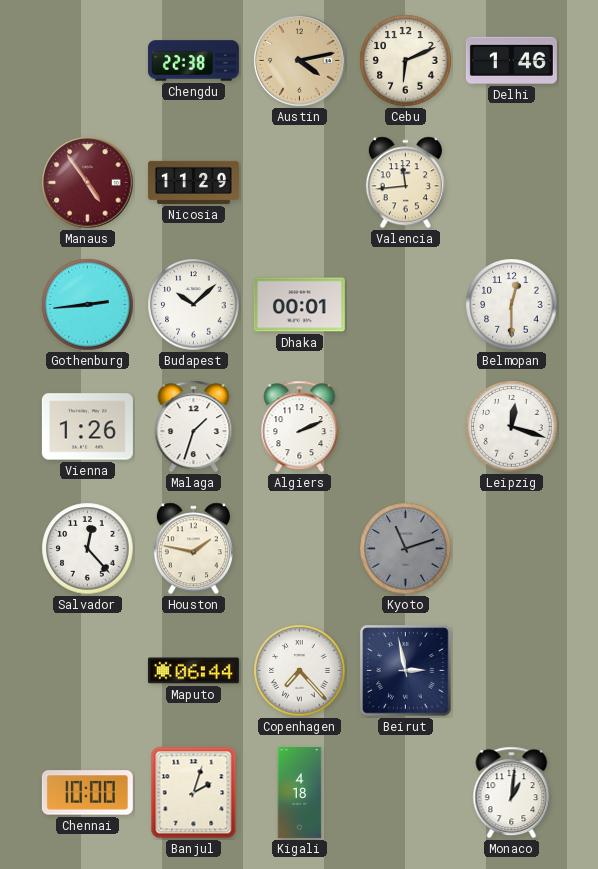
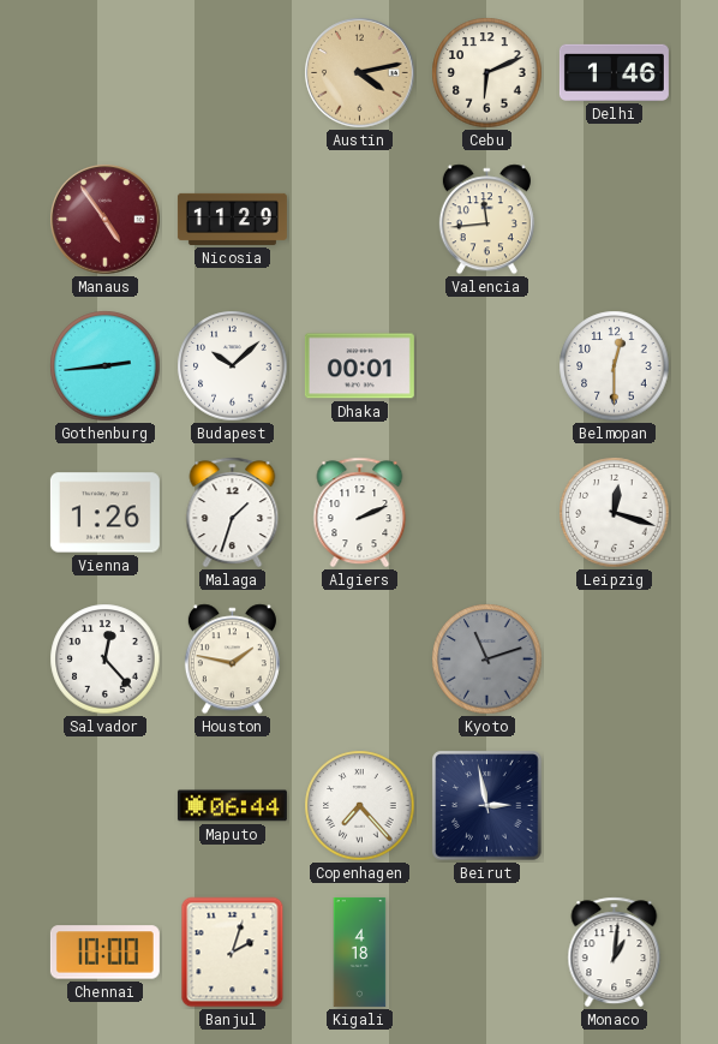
Chengdu: 22:38 -> none
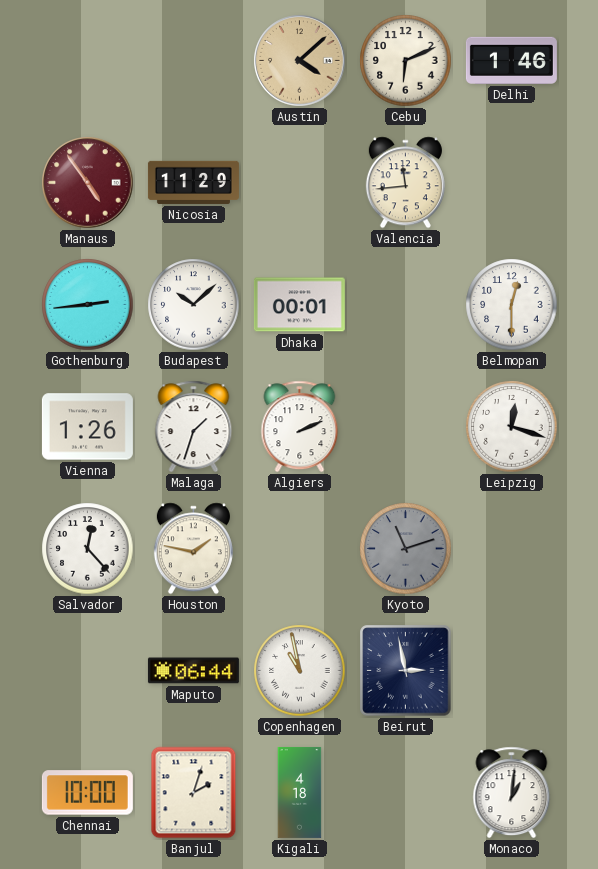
Austin: 4:13 -> 4:08
Copenhagen: 7:23 -> 10:58
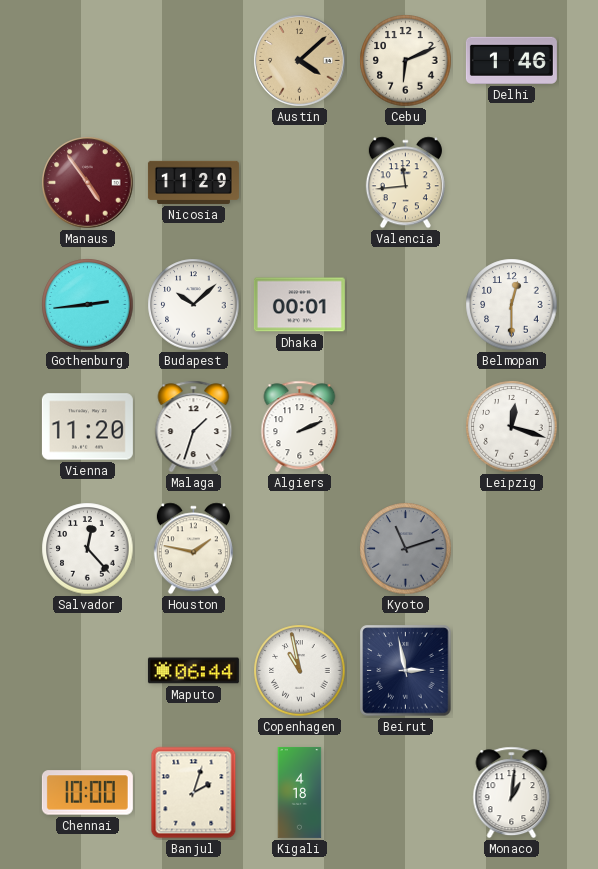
Vienna: 1:26 -> 11:20
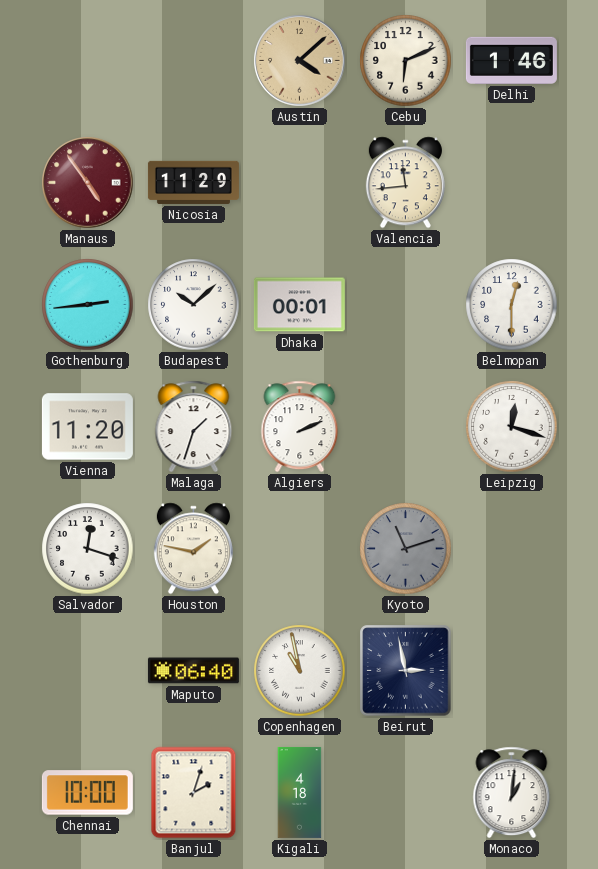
Salvador: 12:23 -> 12:18
Maputo: 06:44 -> 06:40
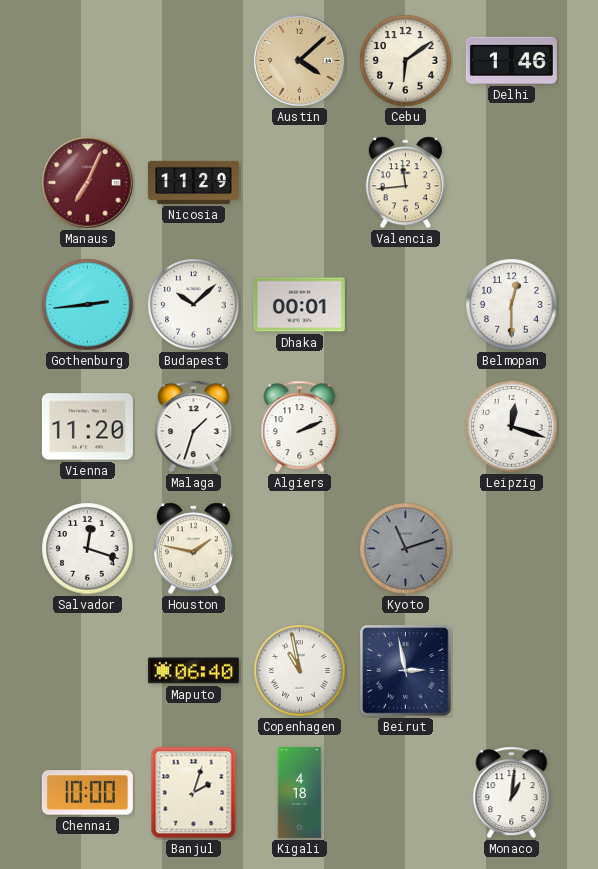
Cebu: 6:11 -> 6:09
Manaus: 4:54 -> 7:04
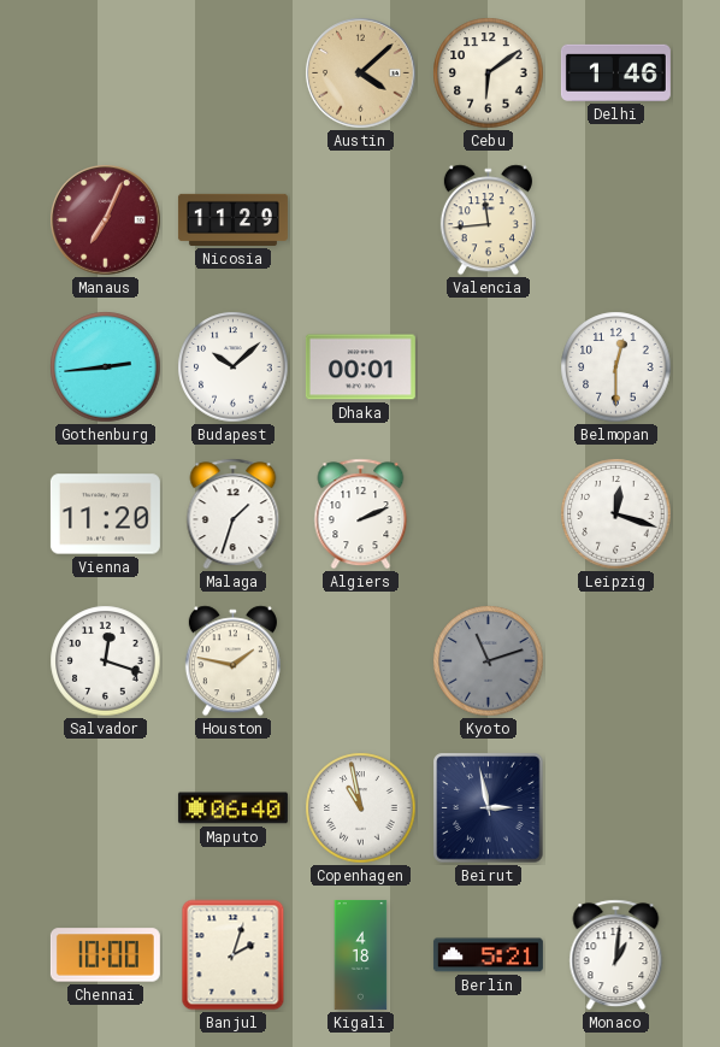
Berlin: none -> 5:21
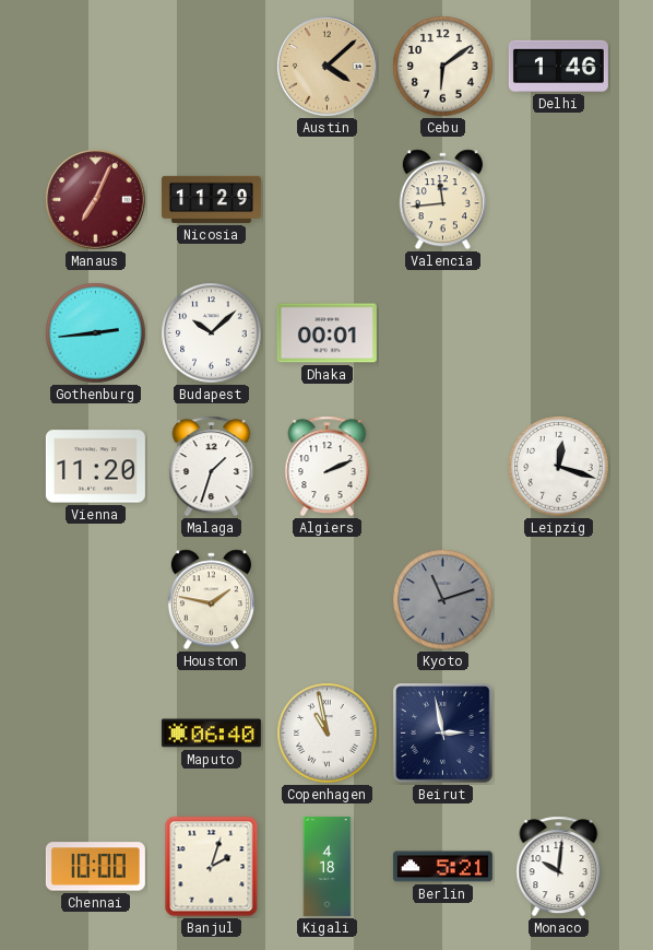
Belmopan: 12:30 -> none
Salvador: 12:18 -> none
Monaco: 1:01 -> 10:01
